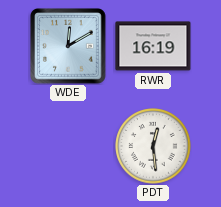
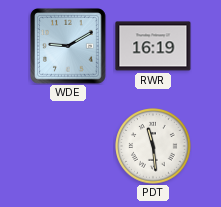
WDE: 12:10 -> 9:10
PDT: 12:29 -> 11:29
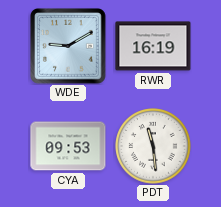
CYA: none -> 09:53
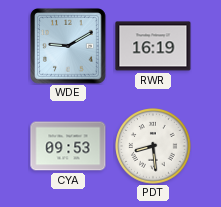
PDT: 11:29 -> 8:29
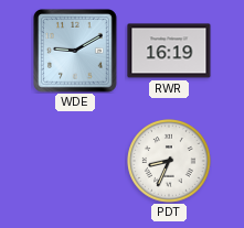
CYA: 09:53 -> none
PDT: 8:29 -> 8:34
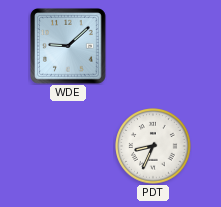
WDE: 9:10 -> 9:08
RWR: 16:19 -> none
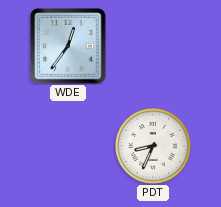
WDE: 9:08 -> 12:36
